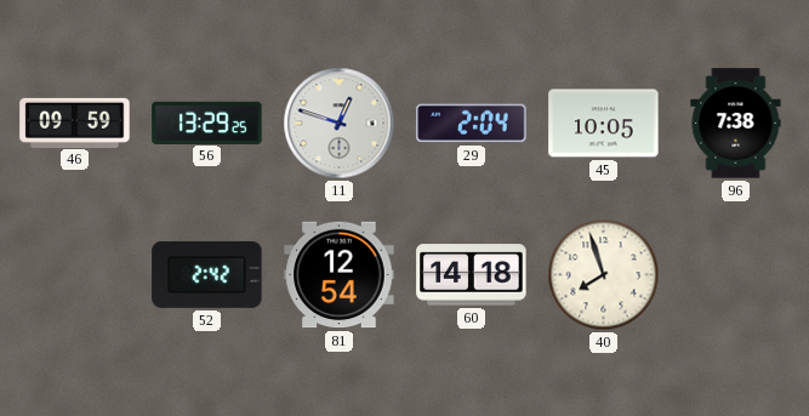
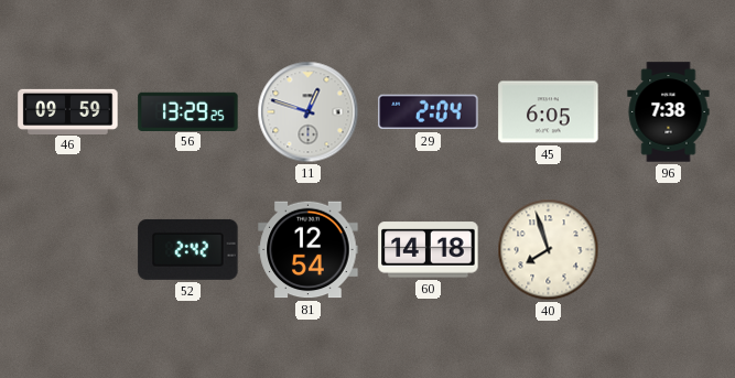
45: 10:05 -> 6:05
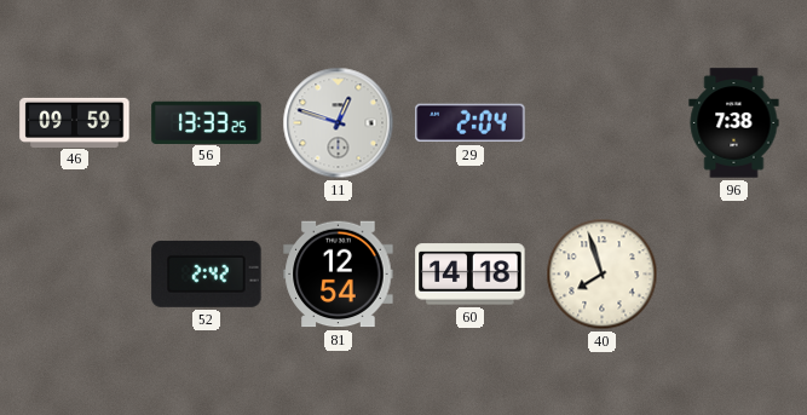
56: 13:29 -> 13:33
45: 6:05 -> none
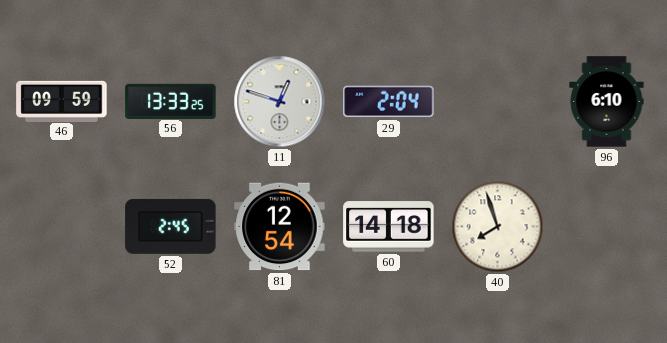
96: 7:38 -> 6:10
52: 2:42 -> 2:45
